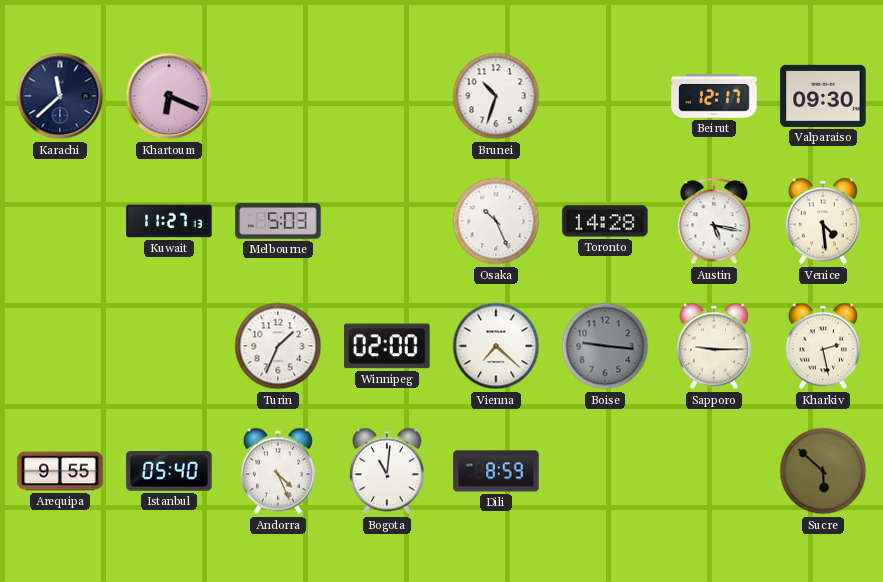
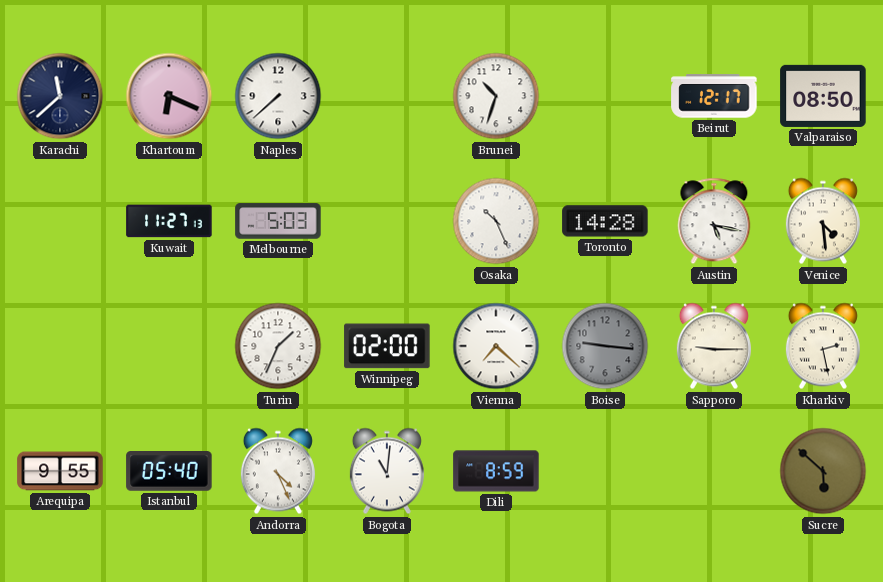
Naples: none -> 7:38
Valparaiso: 09:30 -> 08:50
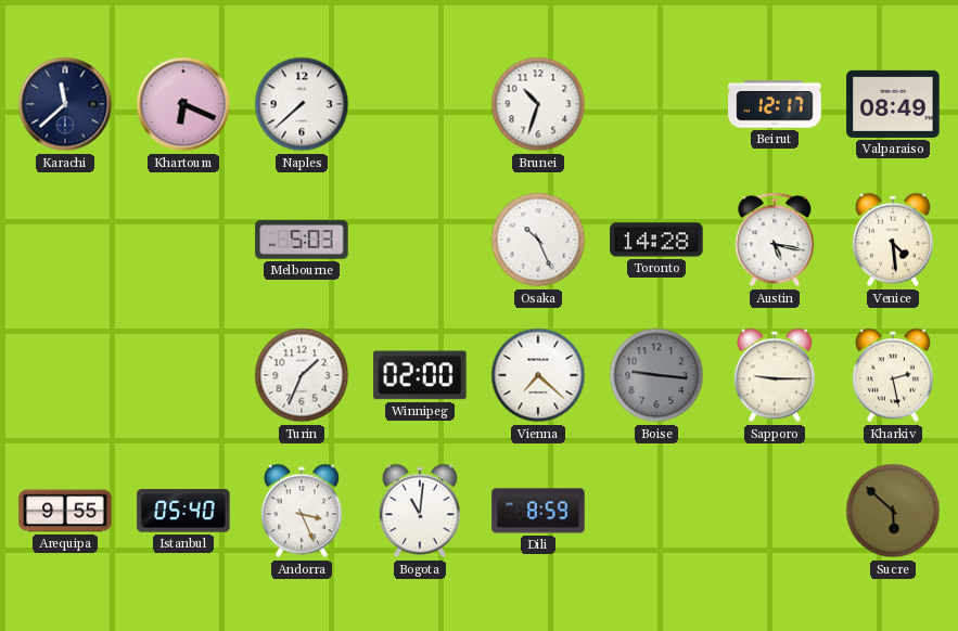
Valparaiso: 08:50 -> 08:49
Kuwait: 11:27 -> none
Andorra: 4:26 -> 3:26
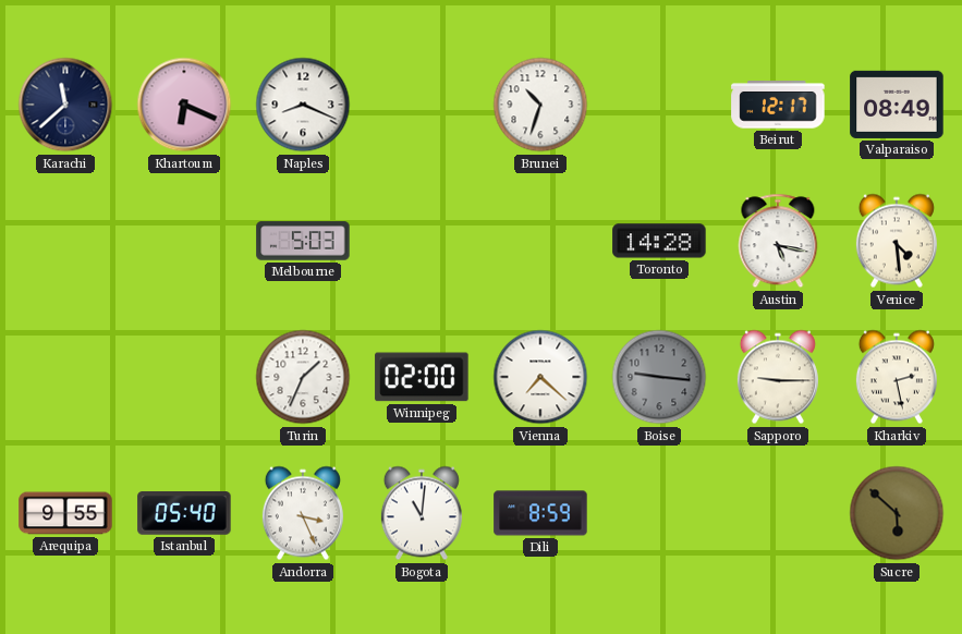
Naples: 7:38 -> 8:19
Osaka: 10:26 -> none
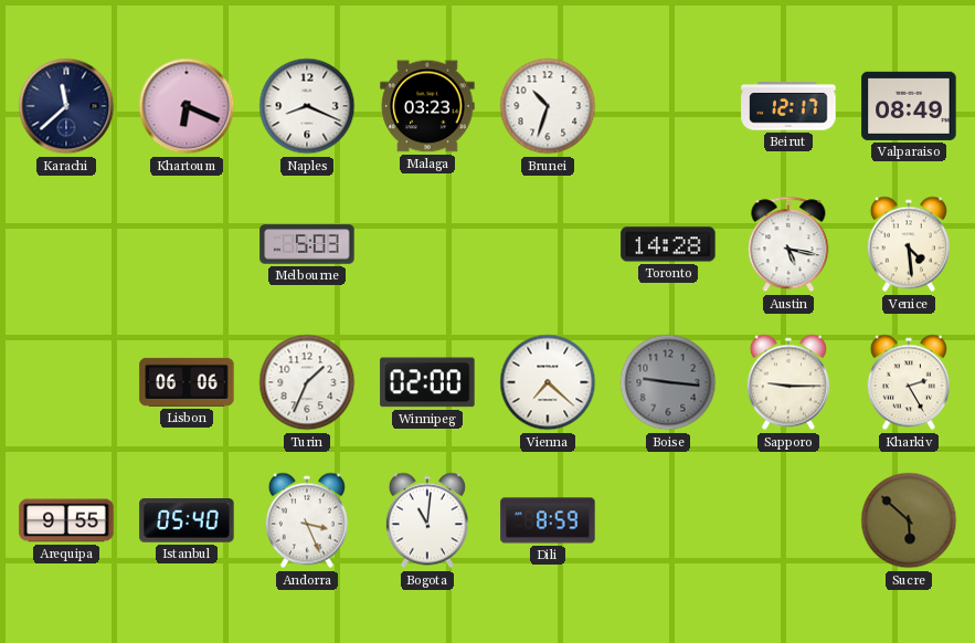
Malaga: none -> 03:23
Lisbon: none -> 06:06
Kharkiv: 2:28 -> 2:25
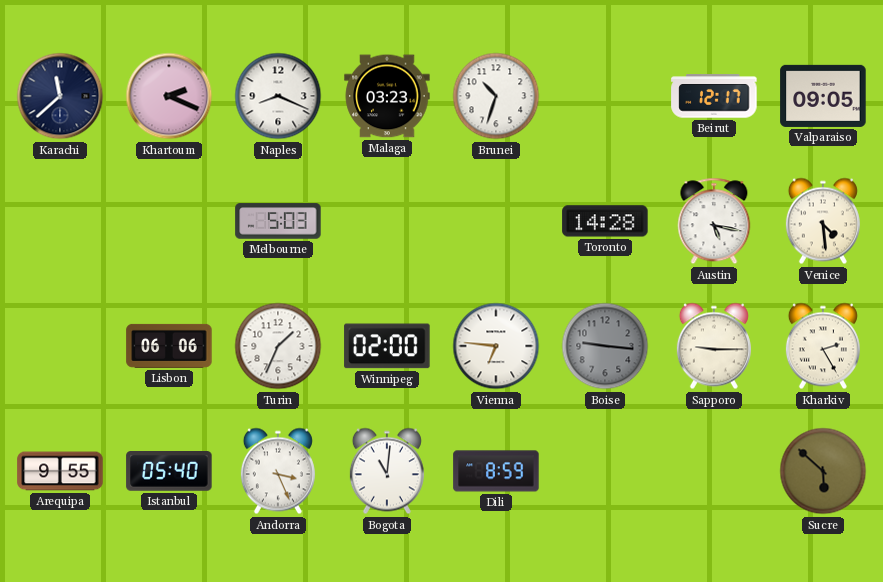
Khartoum: 6:19 -> 2:19
Valparaiso: 08:49 -> 09:05
Vienna: 7:22 -> 6:46
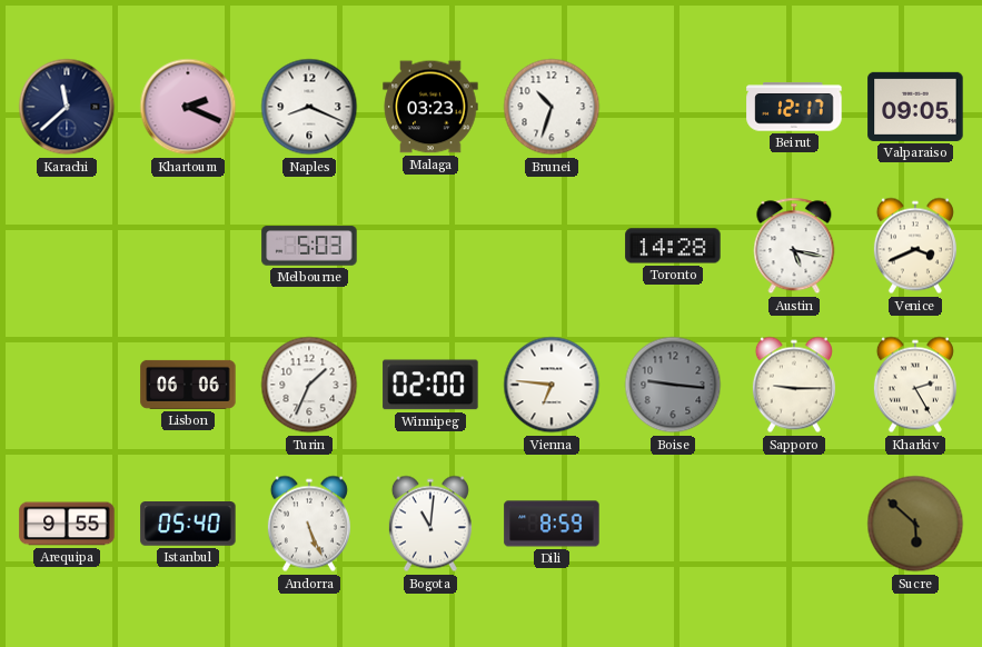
Venice: 4:29 -> 3:41
Andorra: 3:26 -> 5:26
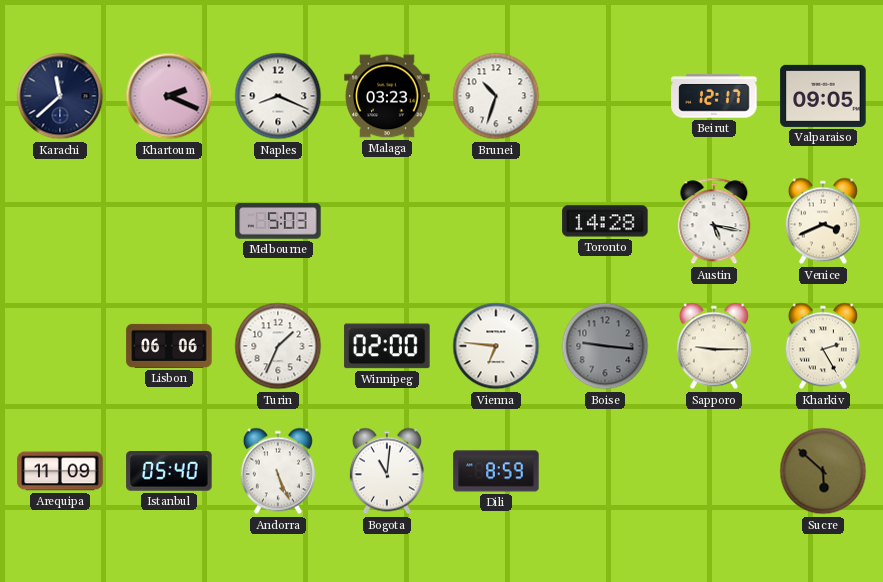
Arequipa: 9:55 -> 11:09
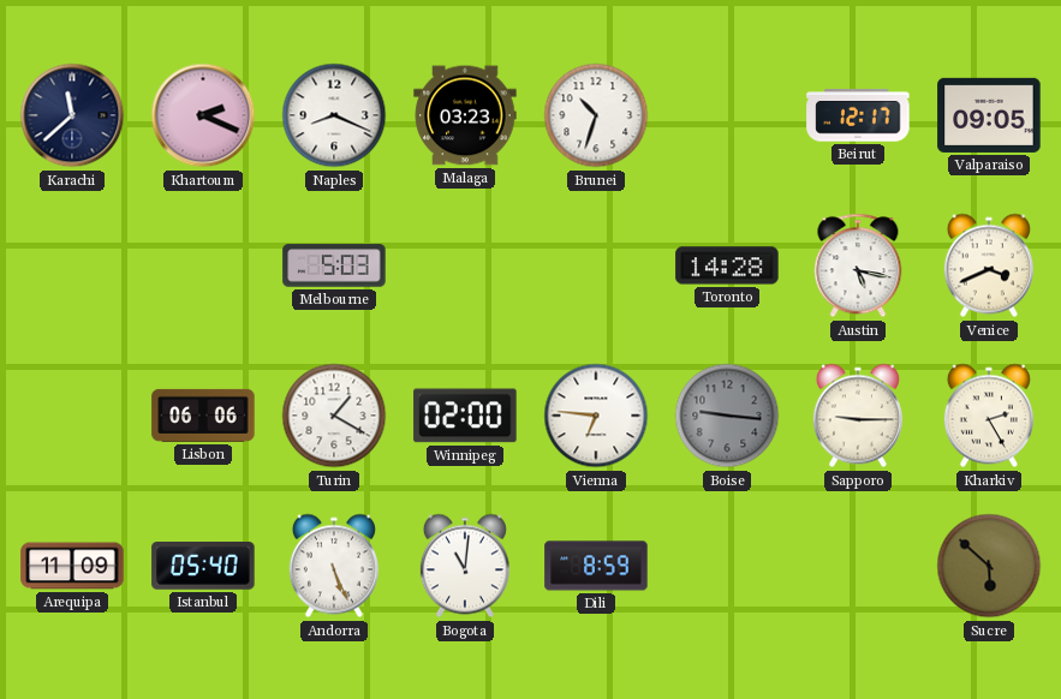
Turin: 1:34 -> 1:20
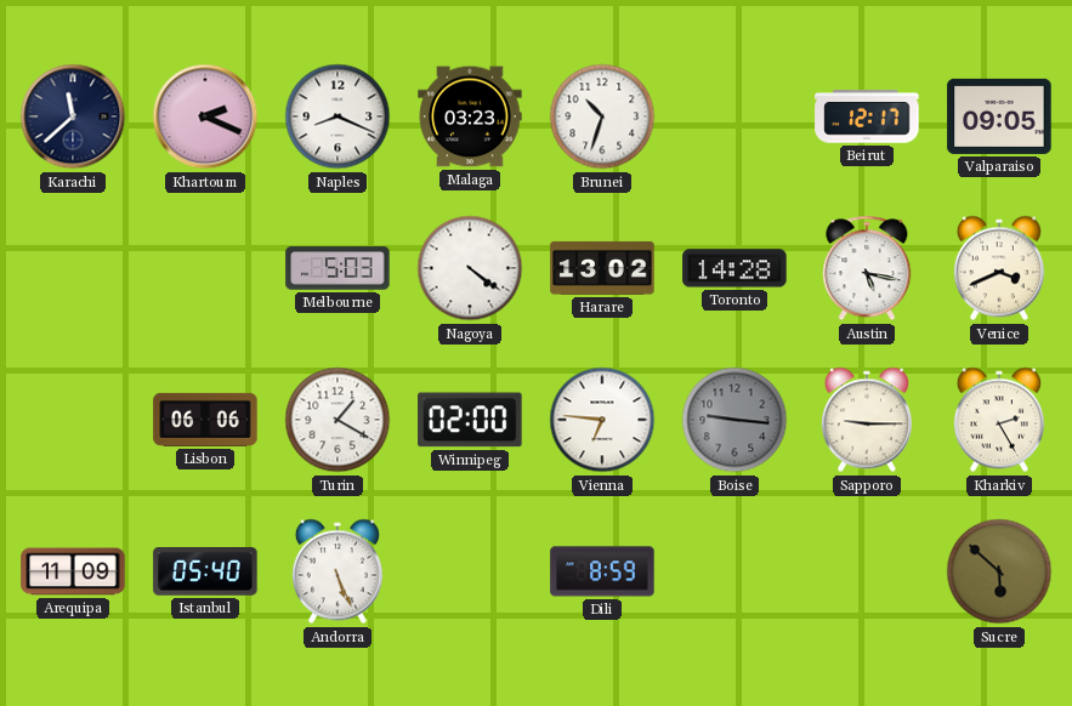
Nagoya: none -> 4:21
Harare: none -> 13:02
Bogota: 11:01 -> none
